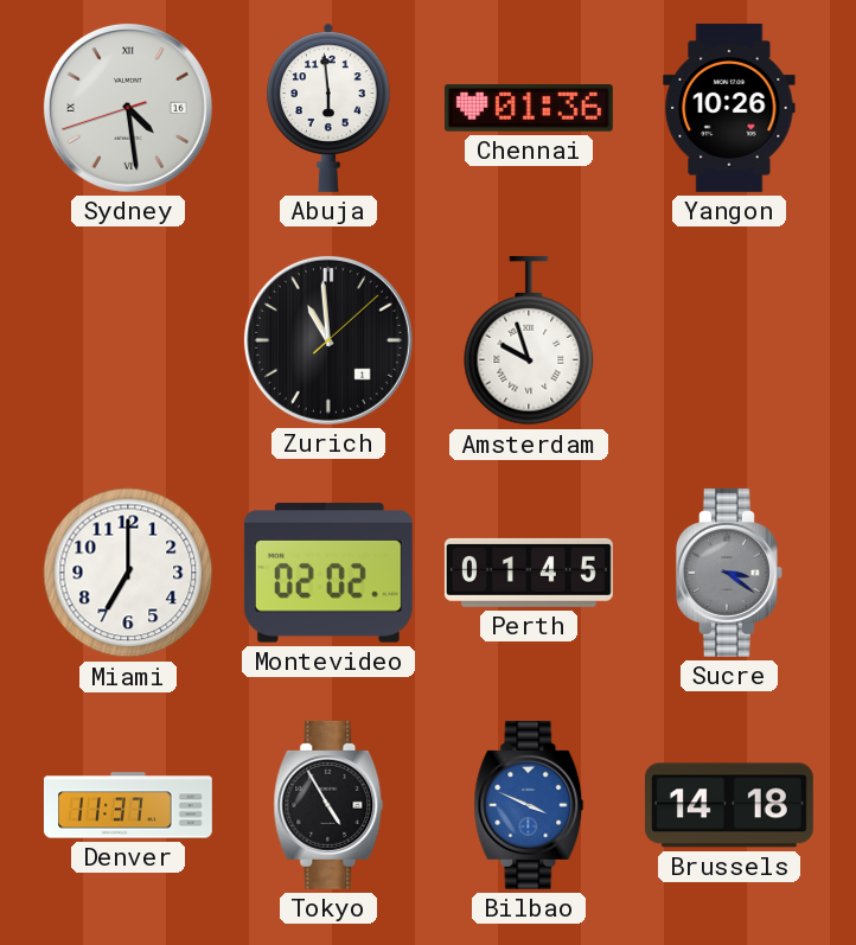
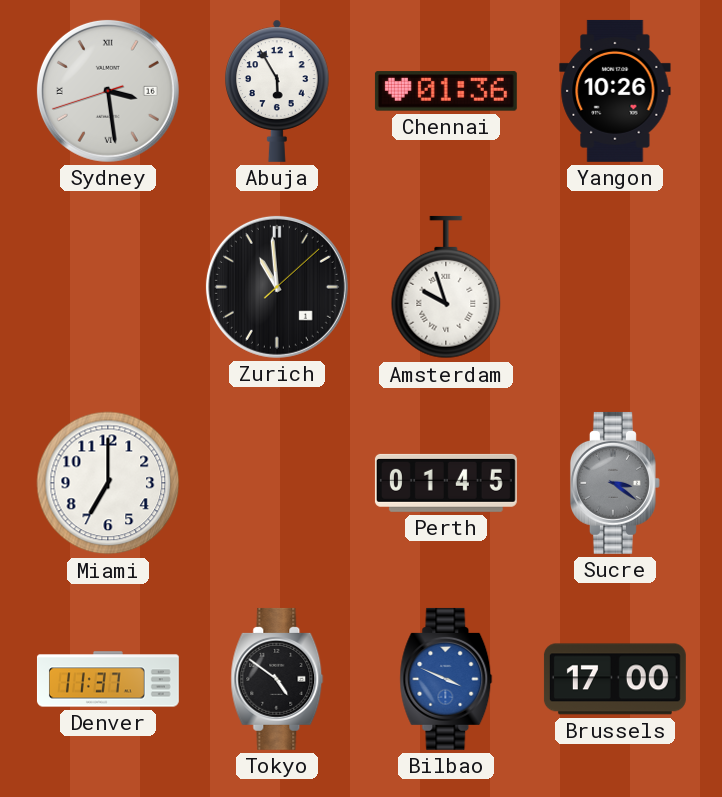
Sydney: 4:28 -> 3:28
Abuja: 5:59 -> 5:55
Montevideo: 02:02 -> none
Tokyo: 4:55 -> 4:51
Brussels: 14:18 -> 17:00
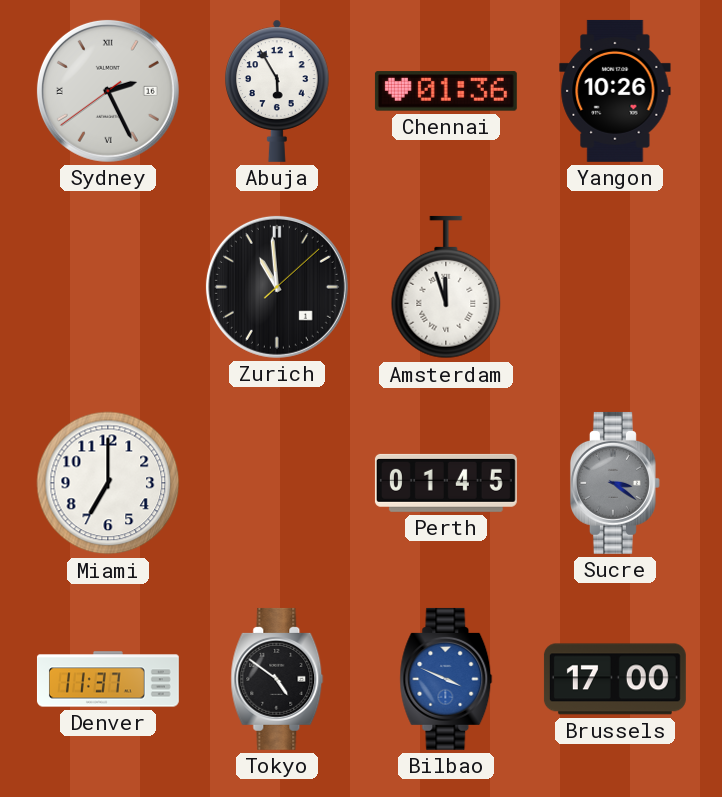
Sydney: 3:28 -> 2:25
Amsterdam: 9:57 -> 11:57
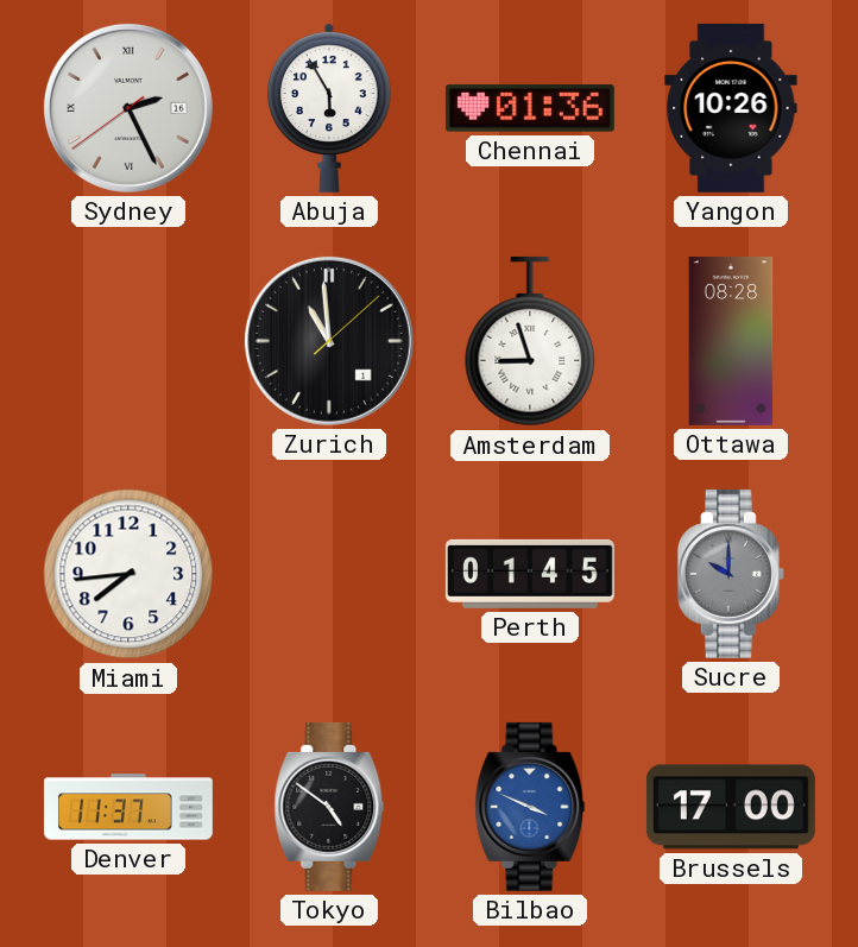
Amsterdam: 11:57 -> 8:57
Ottawa: none -> 08:28
Miami: 7:00 -> 7:44
Sucre: 3:21 -> 10:00
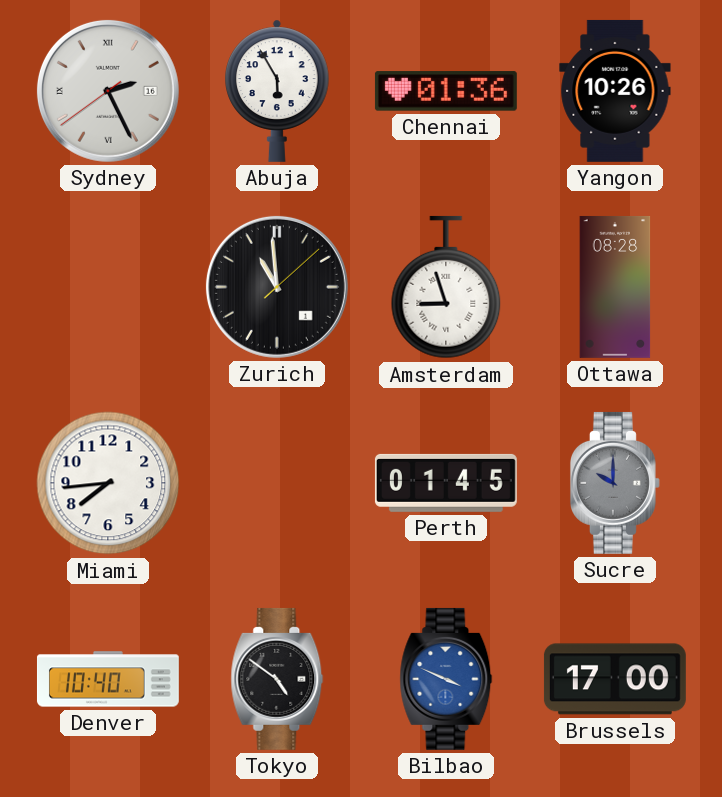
Denver: 11:37 -> 10:40
